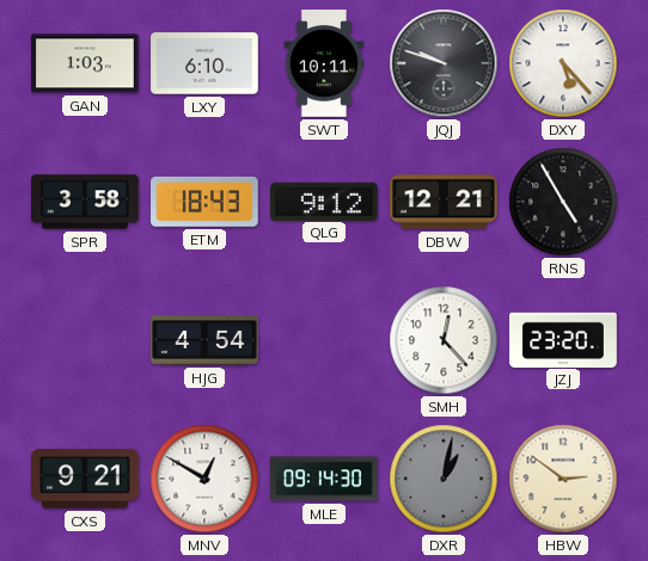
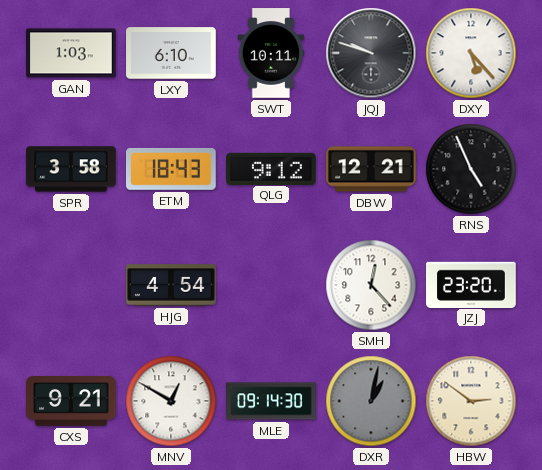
RNS: 4:55 -> 4:56
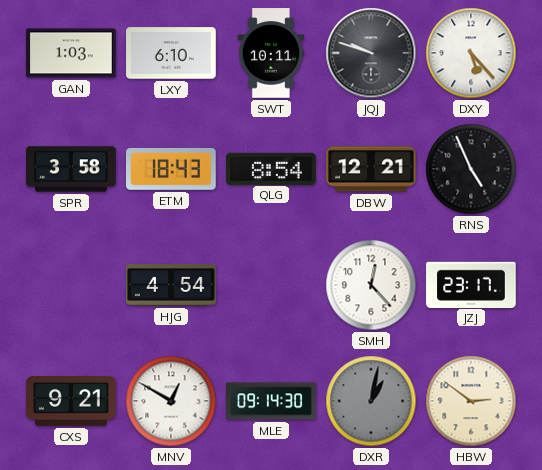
QLG: 9:12 -> 8:54
JZJ: 23:20 -> 23:17
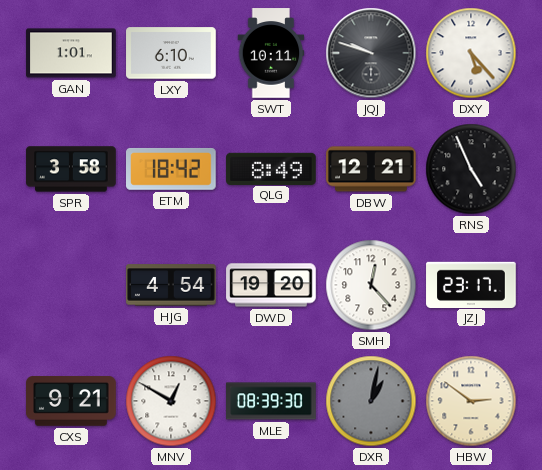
GAN: 1:03 -> 1:01
ETM: 18:43 -> 18:42
QLG: 8:54 -> 8:49
DWD: none -> 19:20
MLE: 09:14 -> 08:39
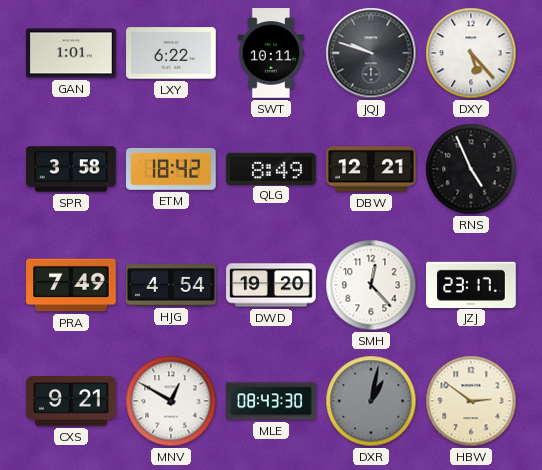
LXY: 6:10 -> 6:22
PRA: none -> 7:49
MLE: 08:39 -> 08:43
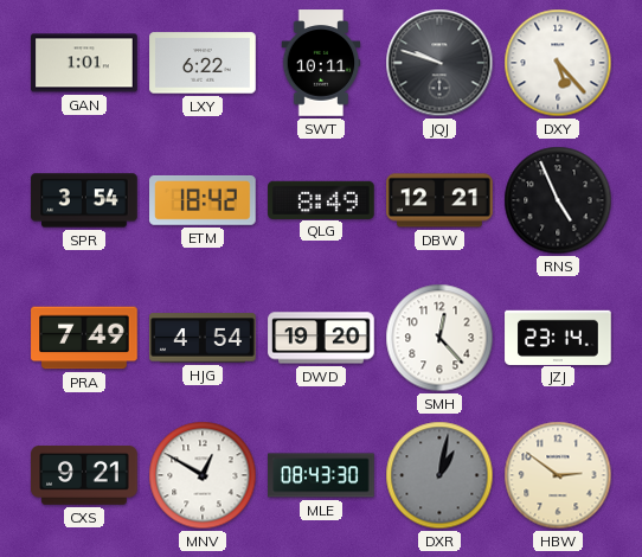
SPR: 3:58 -> 3:54
JZJ: 23:17 -> 23:14
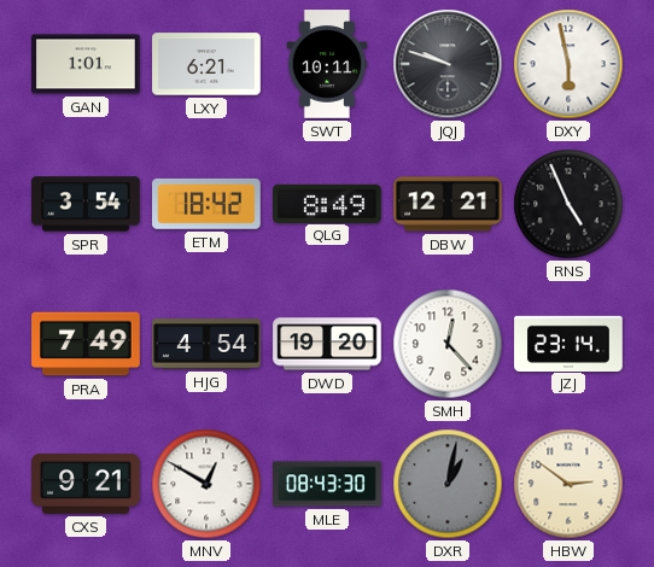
LXY: 6:22 -> 6:21
DXY: 5:23 -> 5:58
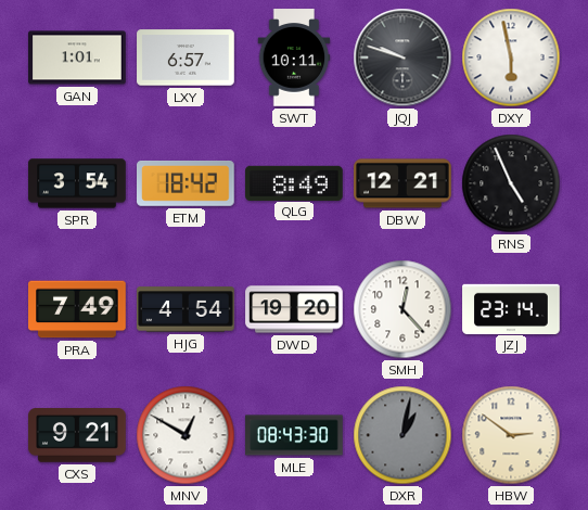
LXY: 6:21 -> 6:57
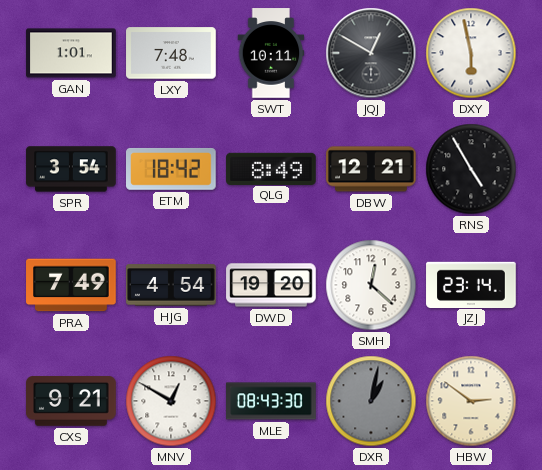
LXY: 6:57 -> 7:48
JQJ: 9:48 -> 12:50
RNS: 4:56 -> 4:55
SMH: 12:23 -> 12:22
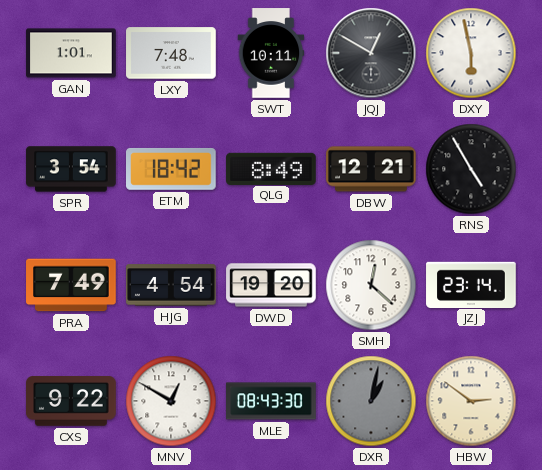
CXS: 9:21 -> 9:22
